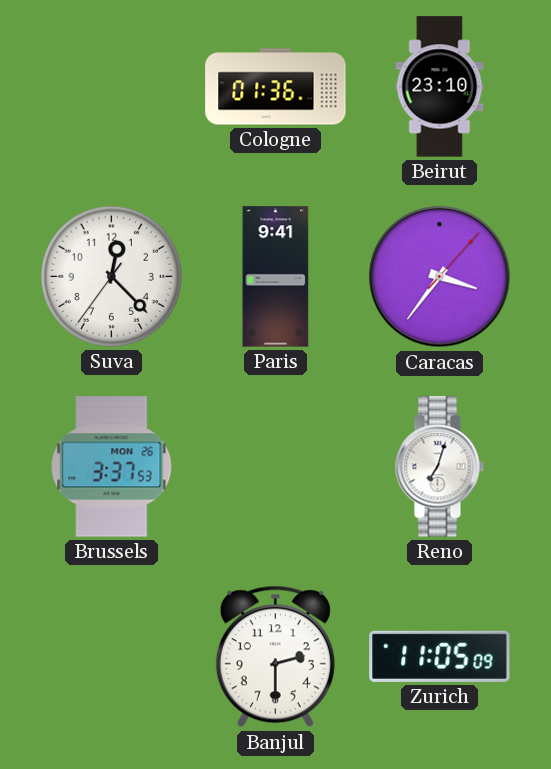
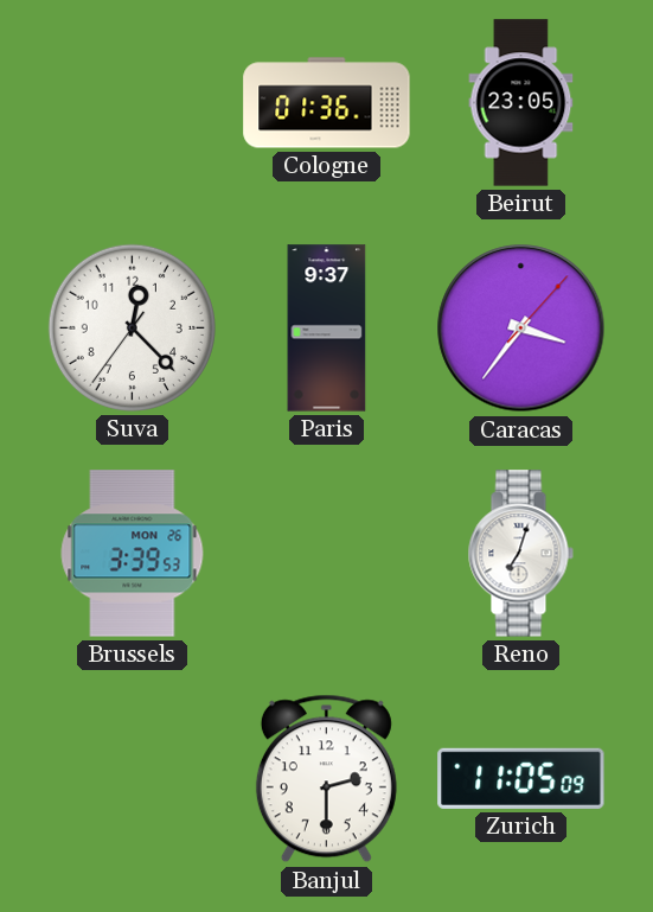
Beirut: 23:10 -> 23:05
Paris: 9:41 -> 9:37
Brussels: 3:37 -> 3:39
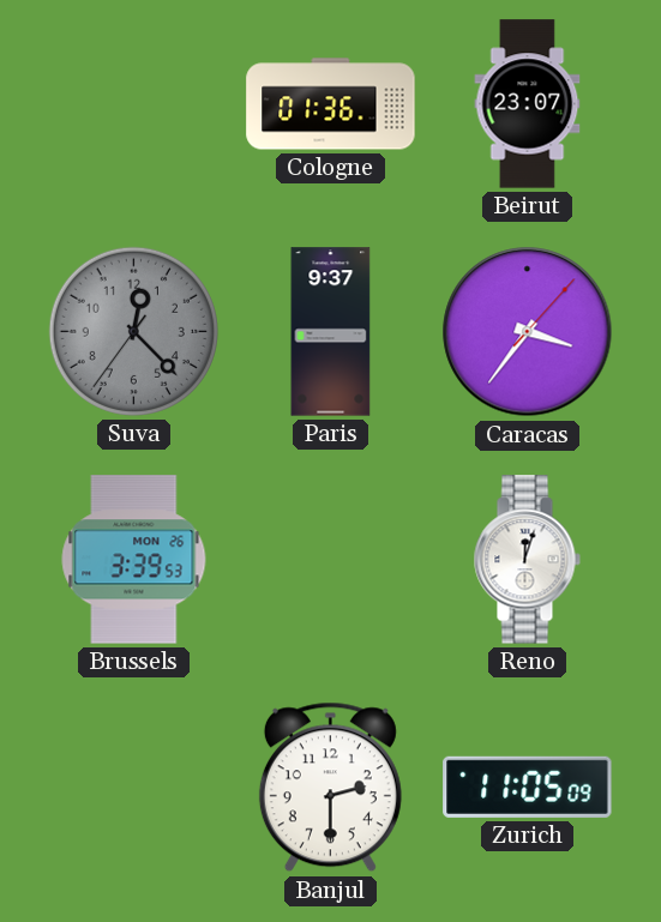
Beirut: 23:05 -> 23:07
Suva dial: white -> grey
Reno: 7:03 -> 12:03
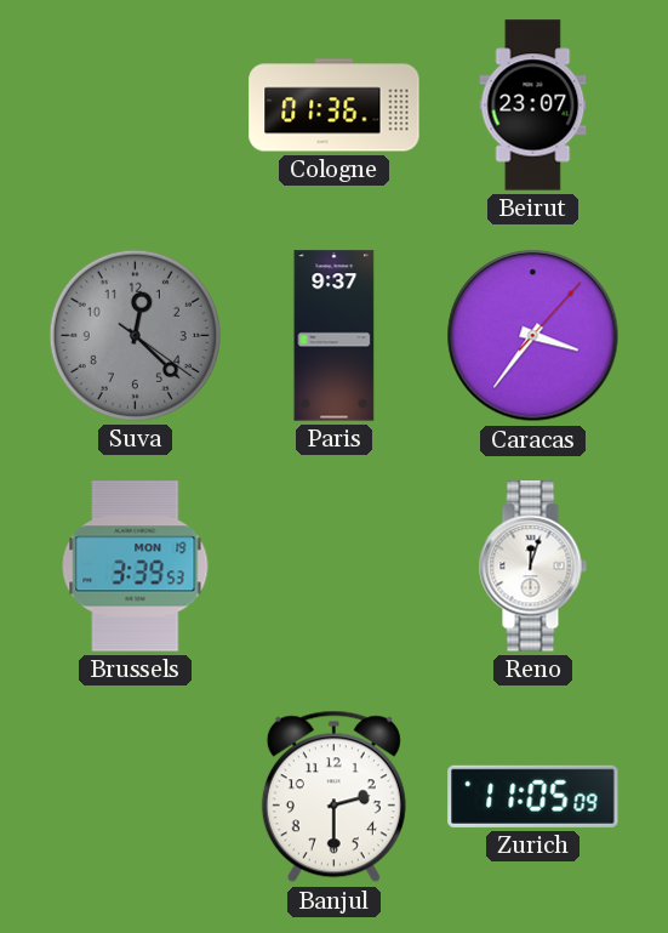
Suva: 12:22:36 -> 12:22:21
Brussels date: MON 26 -> MON 19
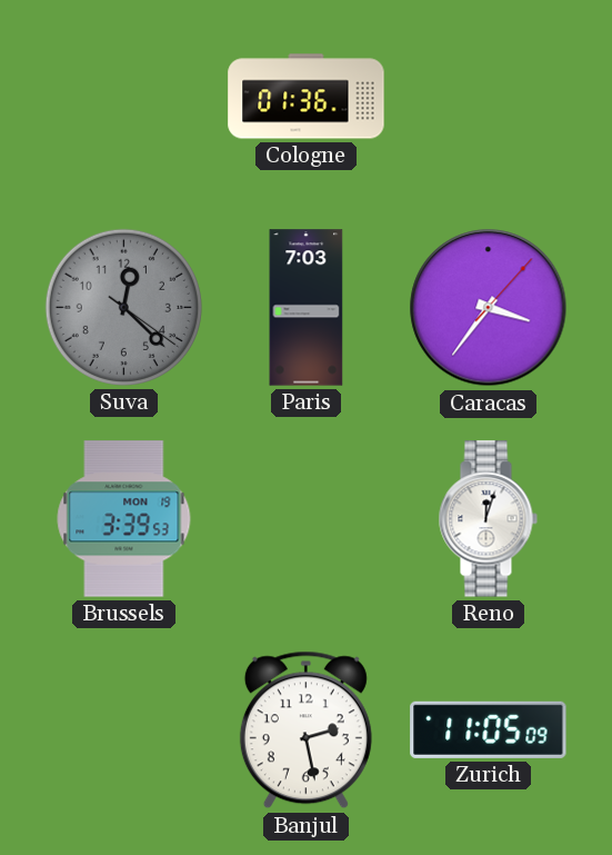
Beirut: 23:07 -> none
Paris: 9:37 -> 7:03
Banjul: 2:30 -> 2:28
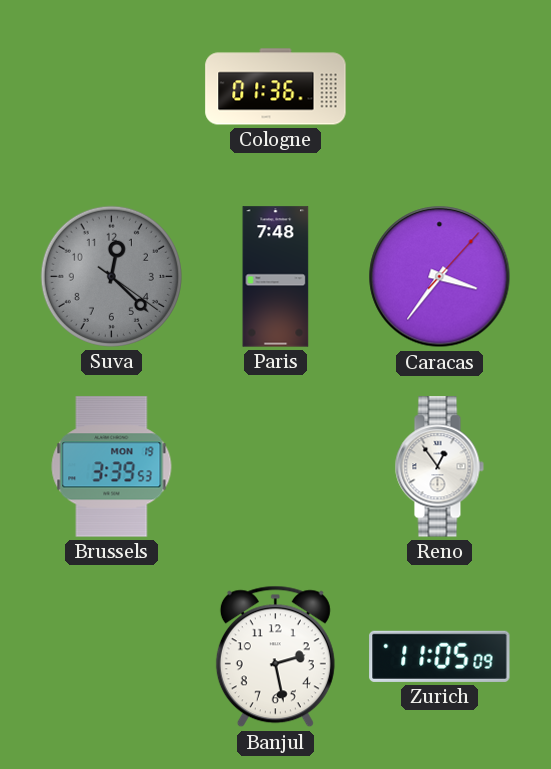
Paris: 7:03 -> 7:48
Reno: 12:03 -> 12:54
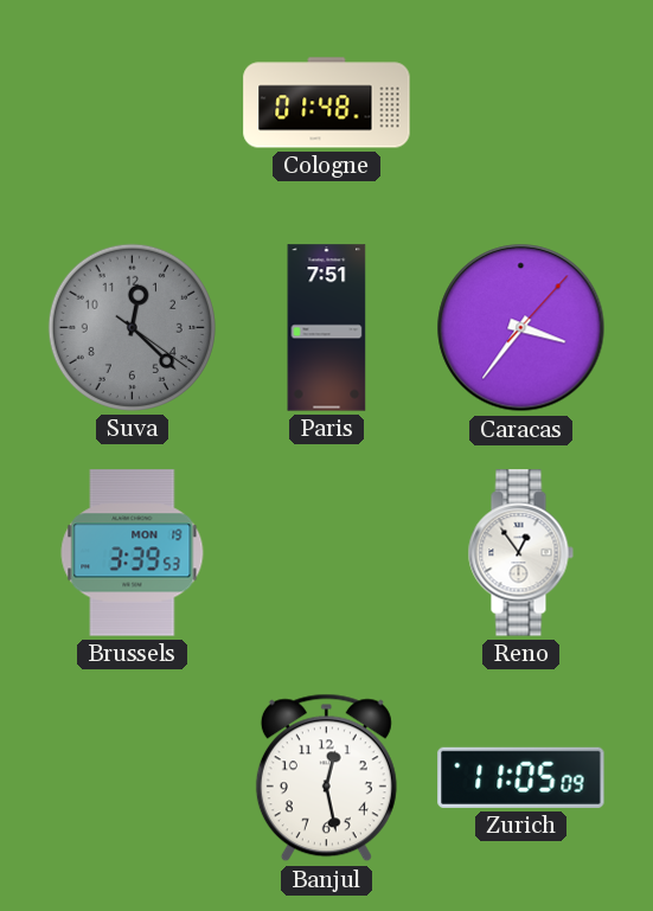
Cologne: 01:36 -> 01:48
Paris: 7:48 -> 7:51
Banjul: 2:28 -> 12:28
